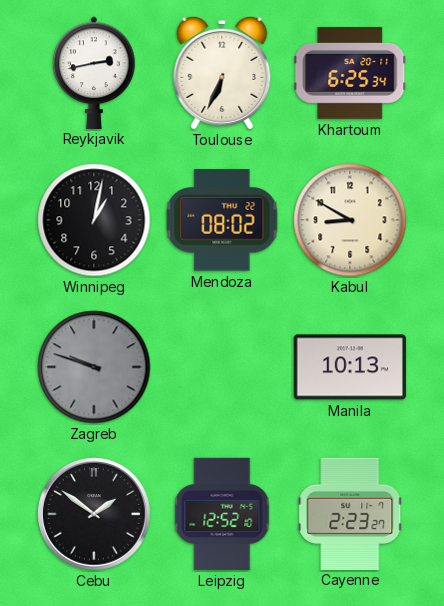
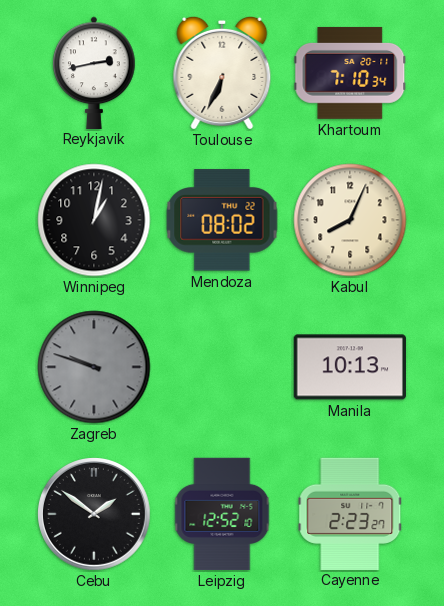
Khartoum: 6:25 -> 7:10
Kabul: 8:50 -> 8:04
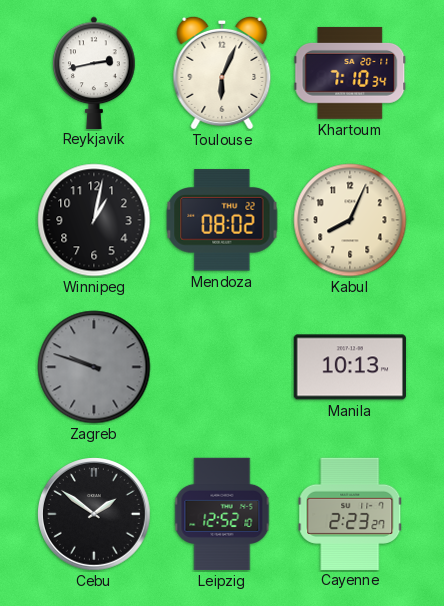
Toulouse: 6:34 -> 6:04
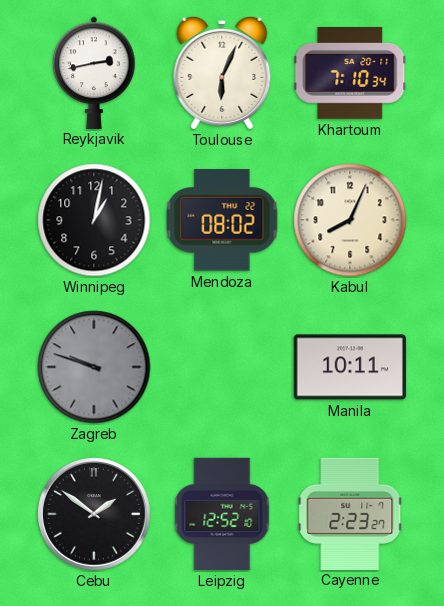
Manila: 10:13 -> 10:11
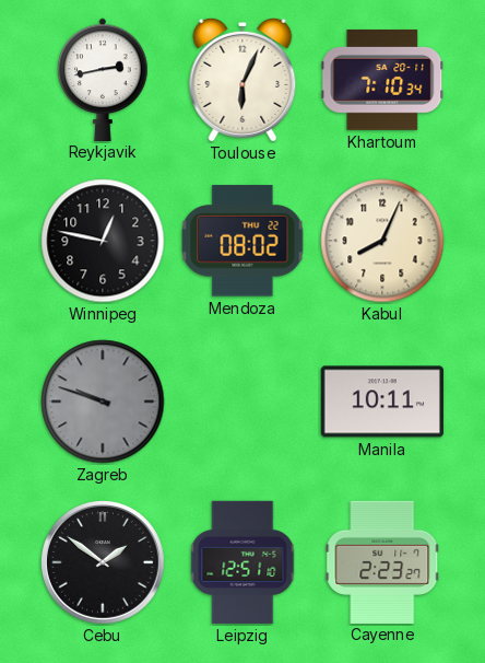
Winnipeg: 1:02 -> 12:47
Leipzig: 12:52 -> 12:51
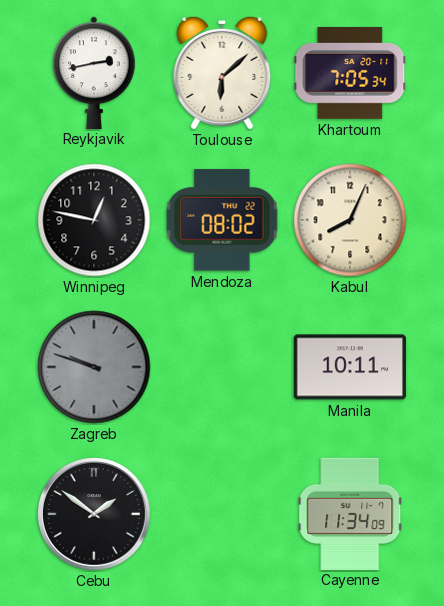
Toulouse: 6:04 -> 6:08
Khartoum: 7:10 -> 7:05
Leipzig: 12:51 -> none
Cayenne: 2:23 -> 11:34
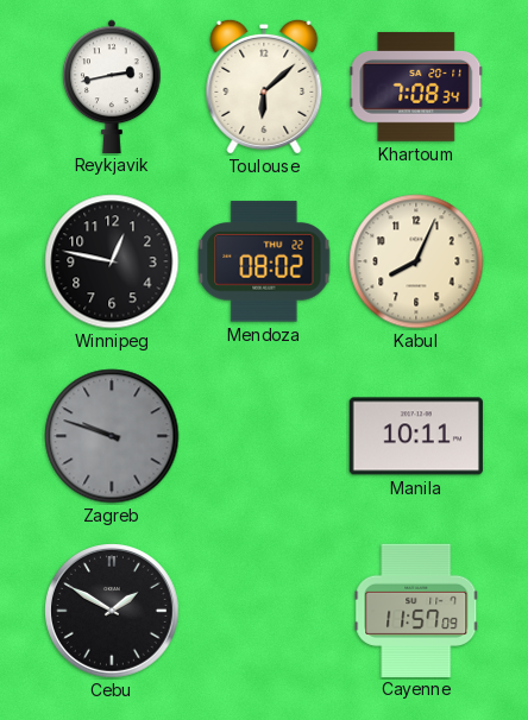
Khartoum: 7:05 -> 7:08
Cebu: 1:51 -> 1:50
Cayenne: 11:34 -> 11:57
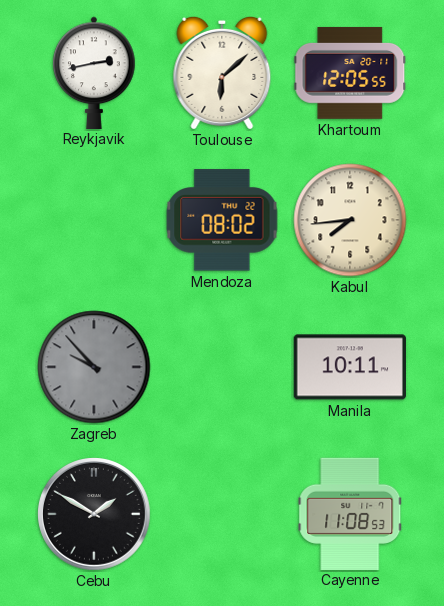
Khartoum: 7:08 -> 12:05
Winnipeg: 12:47 -> none
Kabul: 8:04 -> 7:44
Zagreb: 9:48 -> 9:53
Cayenne: 11:57 -> 11:08
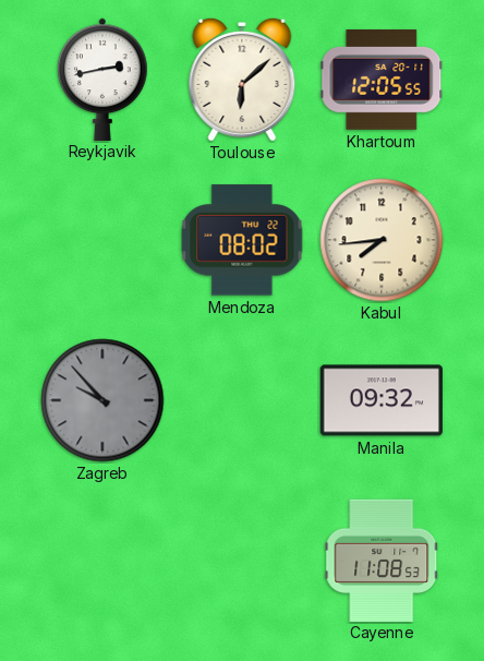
Manila: 10:11 -> 09:32
Cebu: 1:50 -> none
